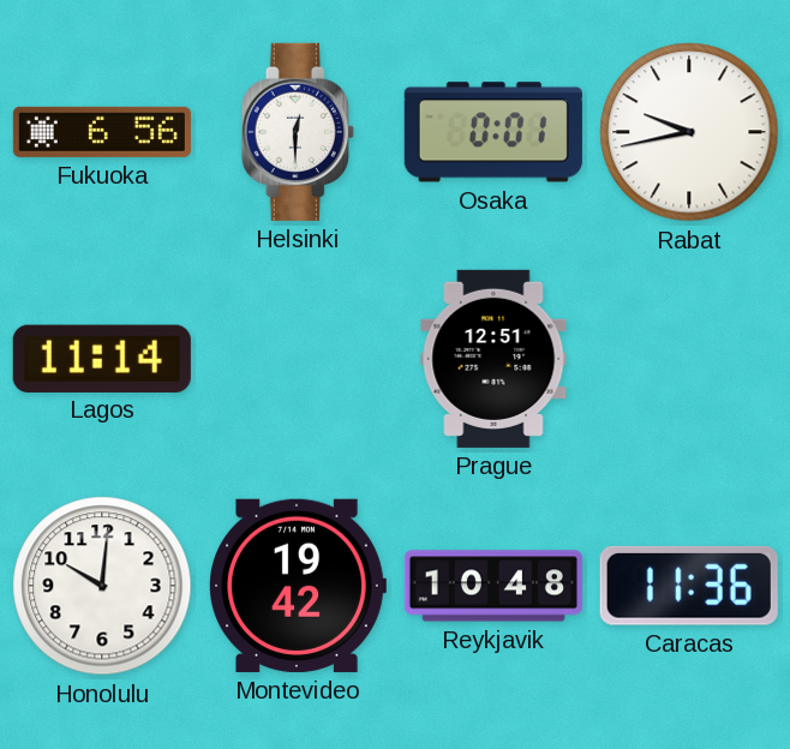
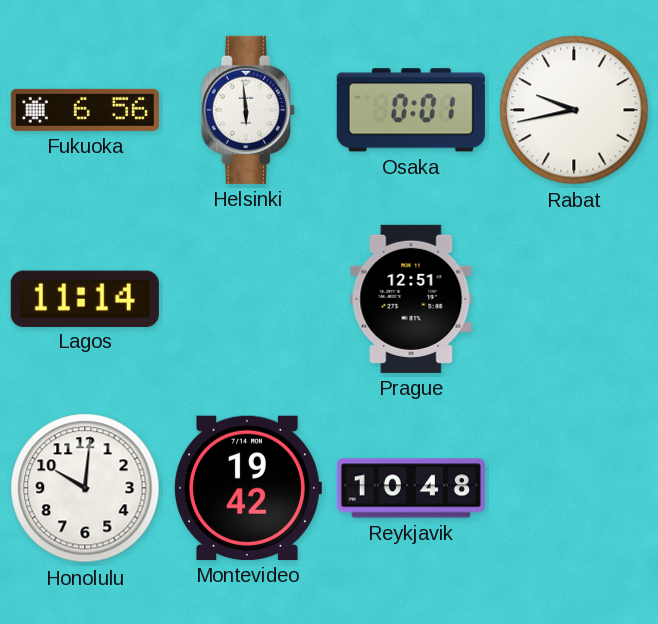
Helsinki: 12:30 -> 5:59
Caracas: 11:36 -> none
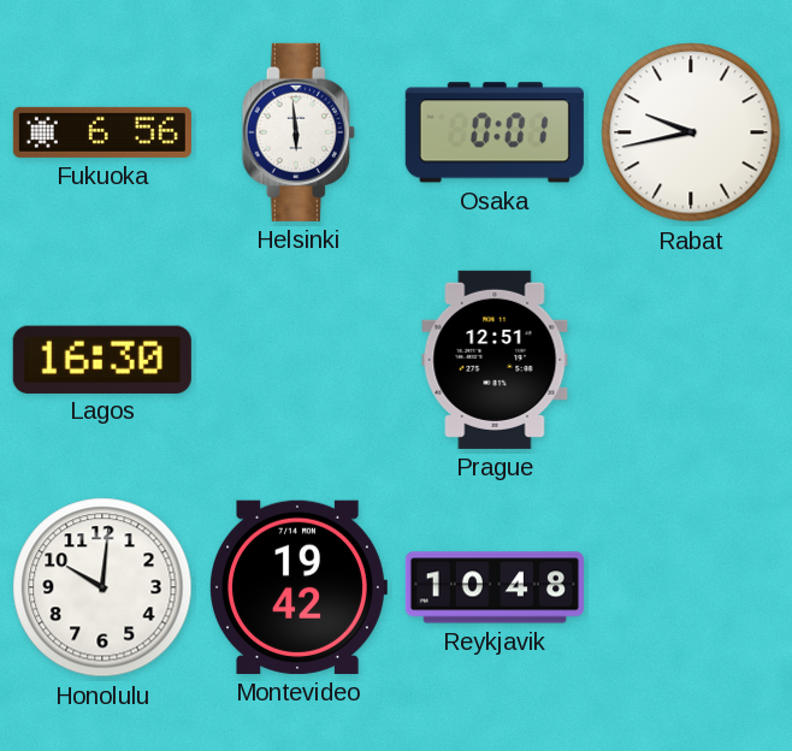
Lagos: 11:14 -> 16:30
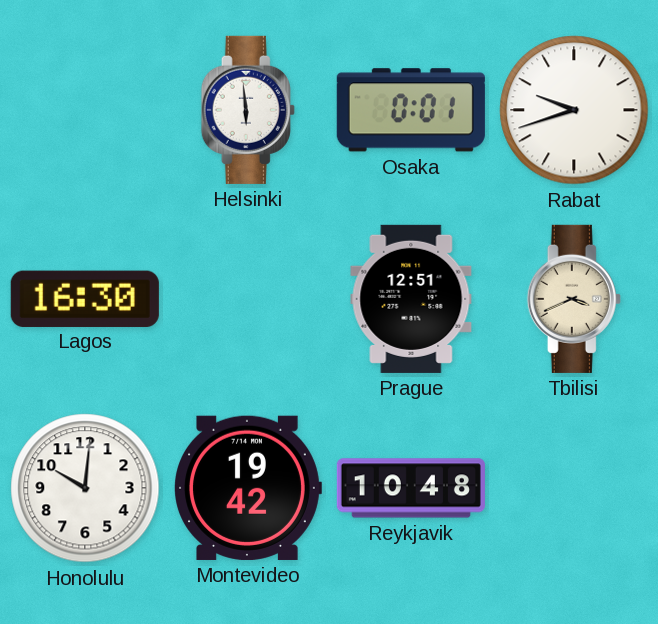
Fukuoka: 6:56 -> none
Rabat: 9:43 -> 9:42
Tbilisi: none -> 3:41
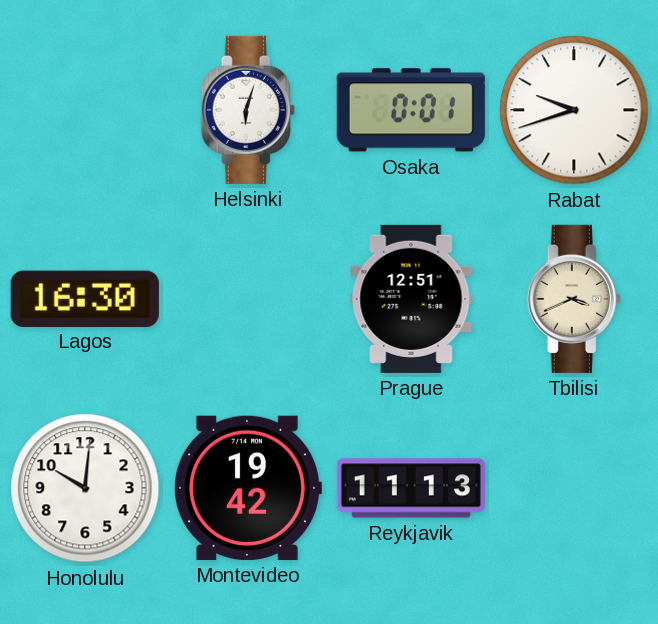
Helsinki: 5:59 -> 6:03
Reykjavik: 10:48 -> 11:13
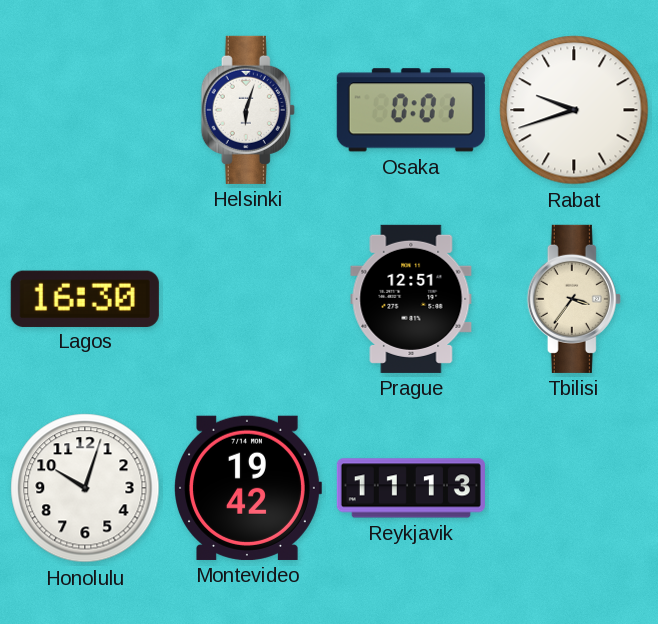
Tbilisi: 3:41 -> 3:36
Honolulu: 10:01 -> 10:03
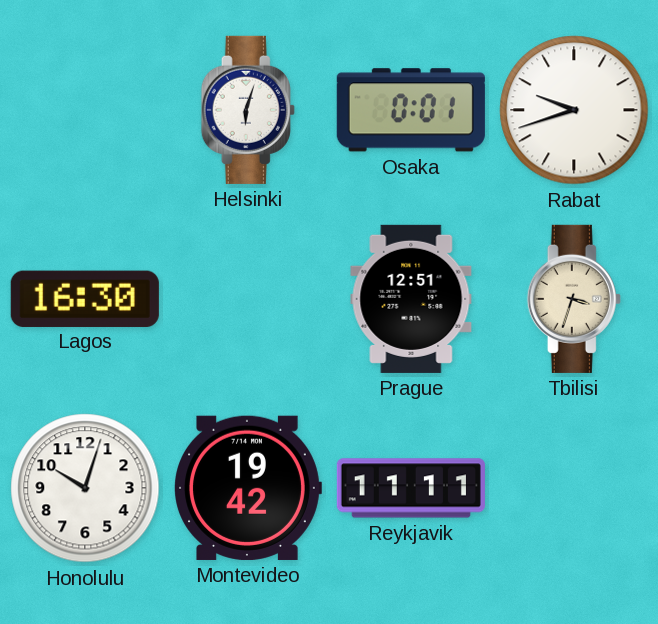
Tbilisi: 3:36 -> 3:33
Reykjavik: 11:13 -> 11:11
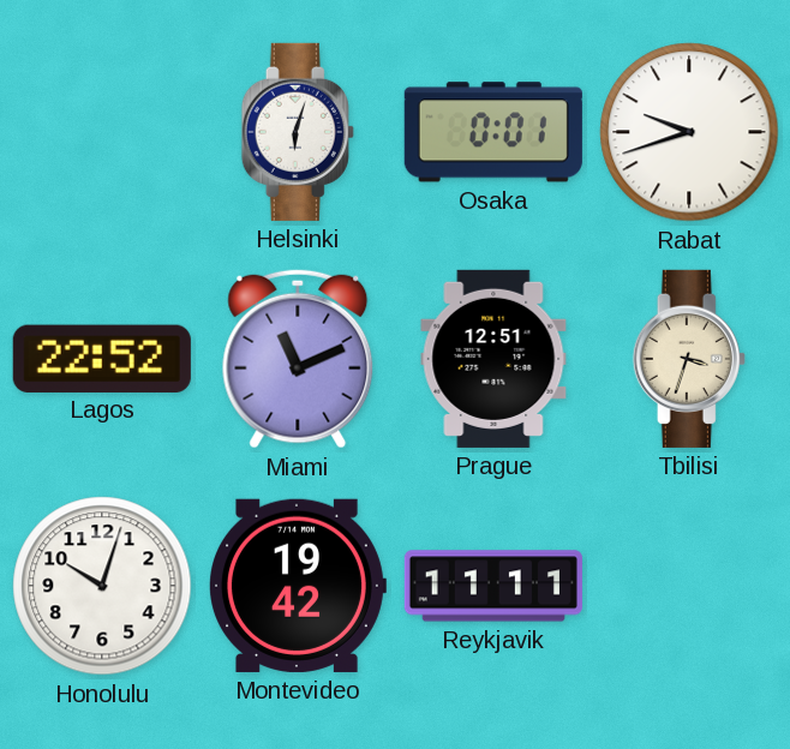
Lagos: 16:30 -> 22:52
Miami: none -> 11:11
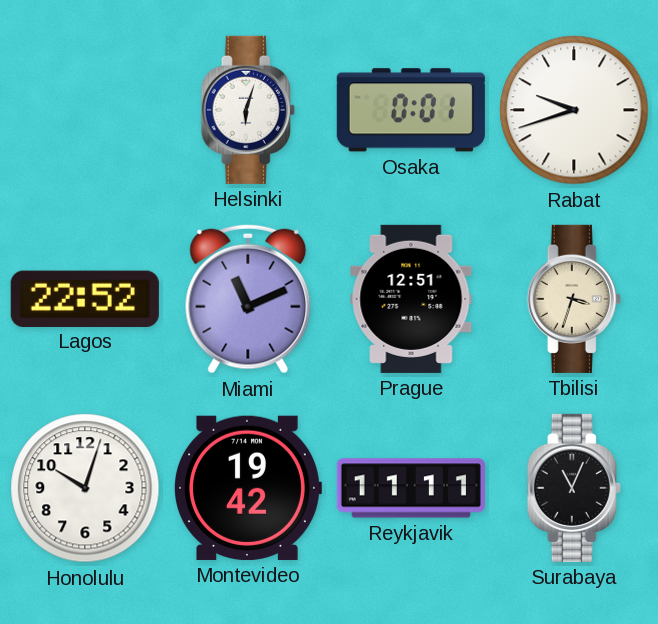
Surabaya: none -> 11:04
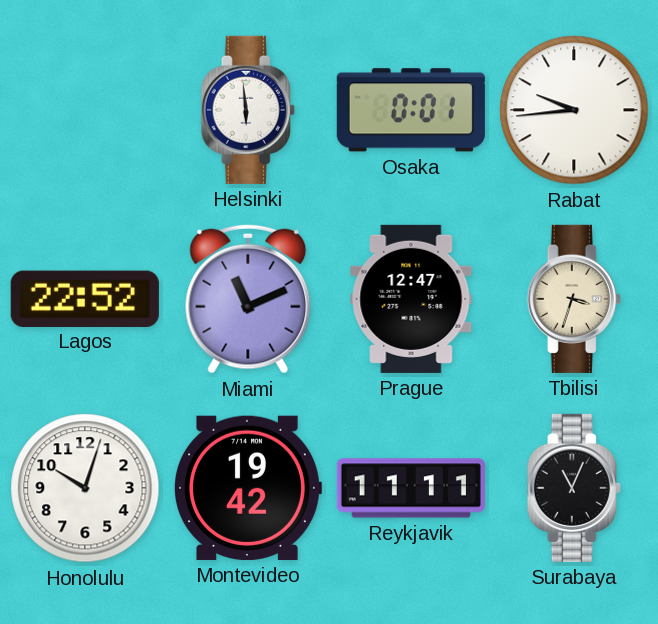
Helsinki: 6:03 -> 5:59
Rabat: 9:42 -> 9:44
Prague: 12:51 -> 12:47
